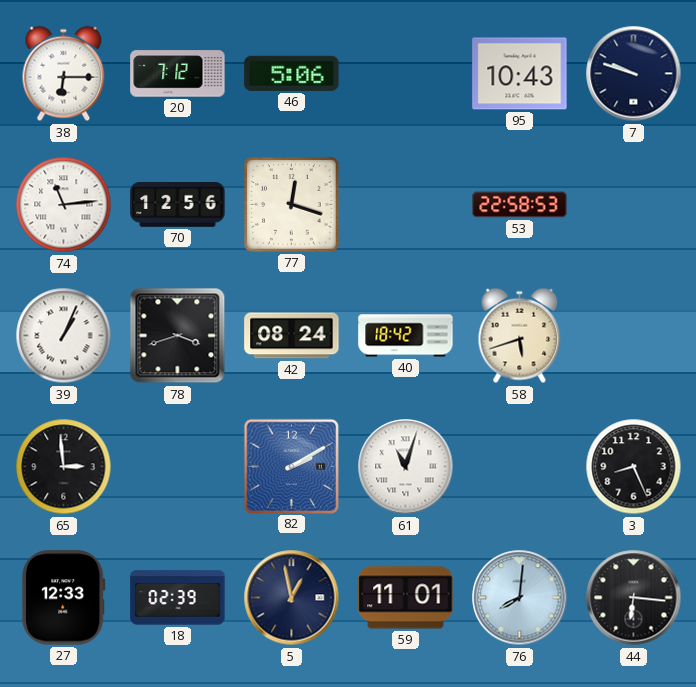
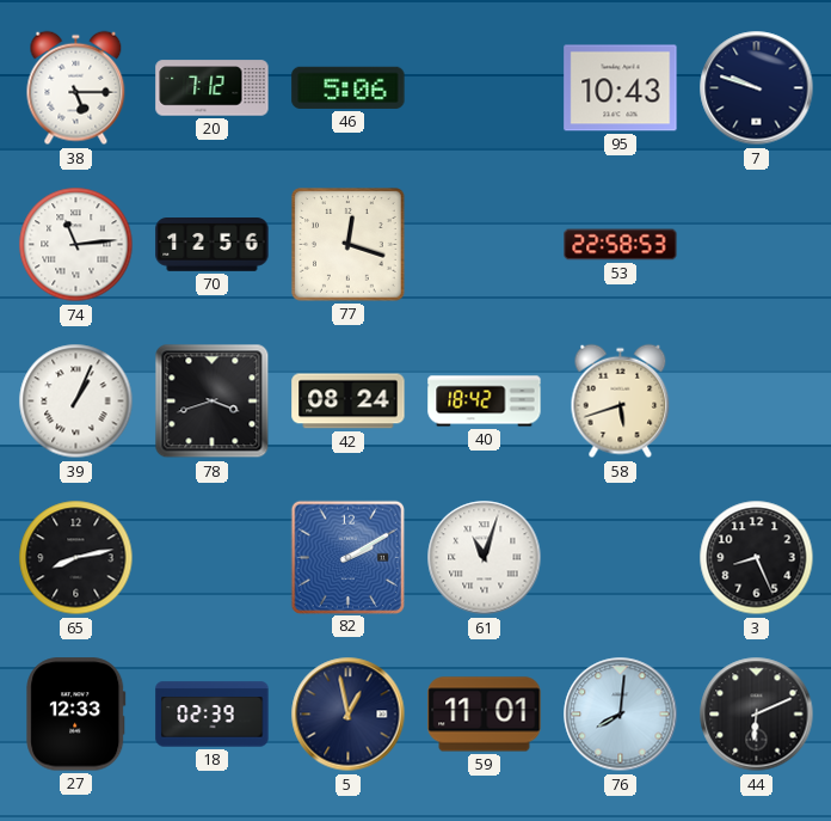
38: 6:15 -> 5:15
65: 2:59 -> 8:13
44: 6:16 -> 6:11
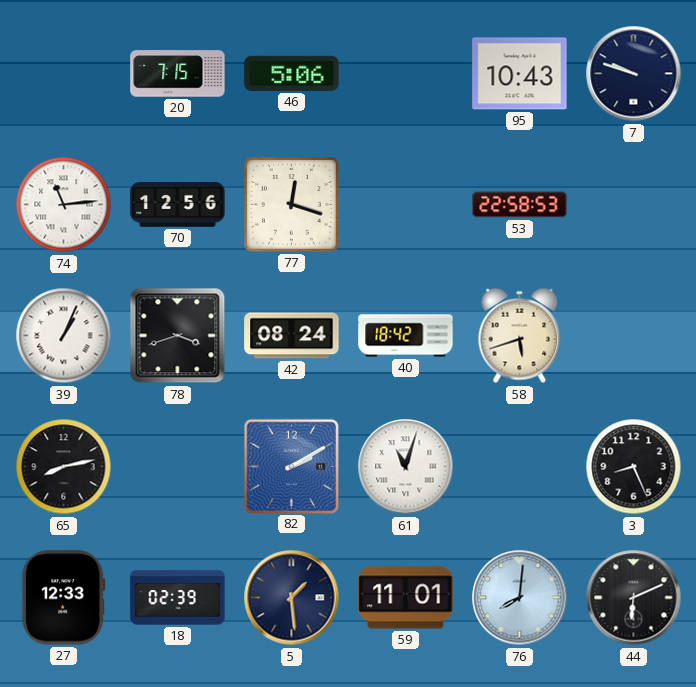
38: 5:15 -> none
20: 7:12 -> 7:15
5: 12:58 -> 1:29
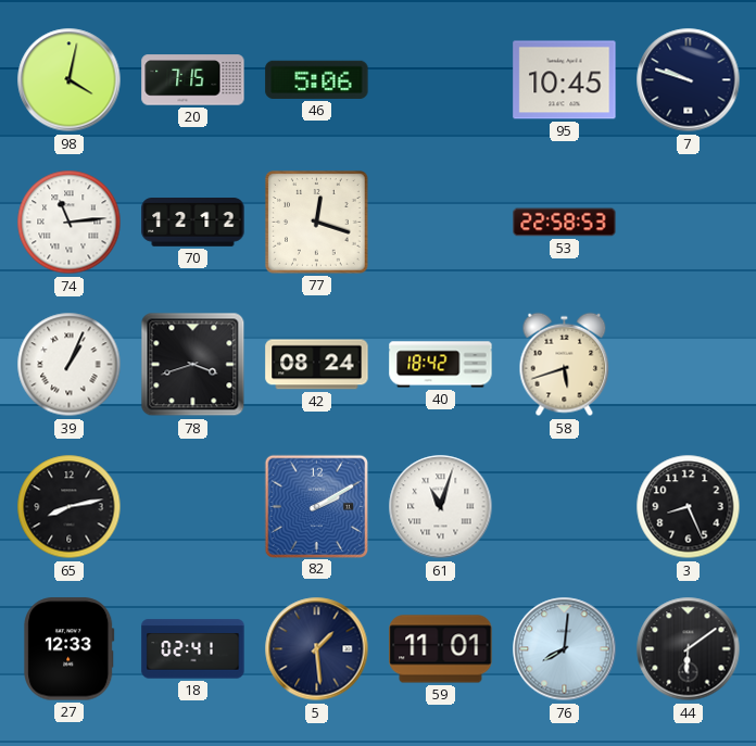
98: none -> 4:02
95: 10:43 -> 10:45
70: 12:56 -> 12:12
18: 02:39 -> 02:41
44: 6:11 -> 6:09
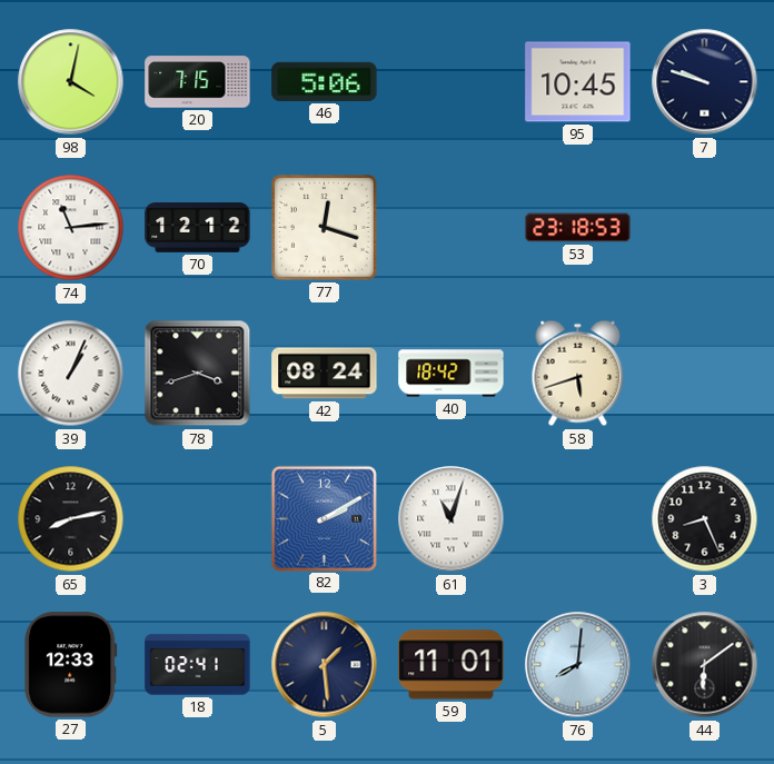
53: 22:58 -> 23:18
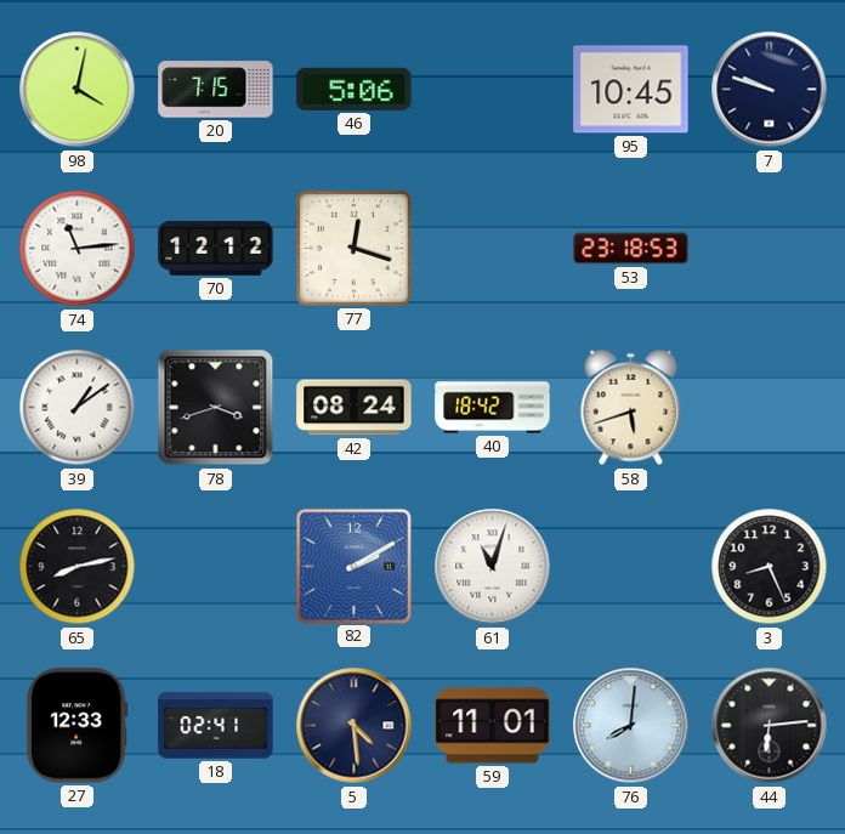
39: 1:04 -> 1:09
5: 1:29 -> 4:29
44: 6:09 -> 6:14
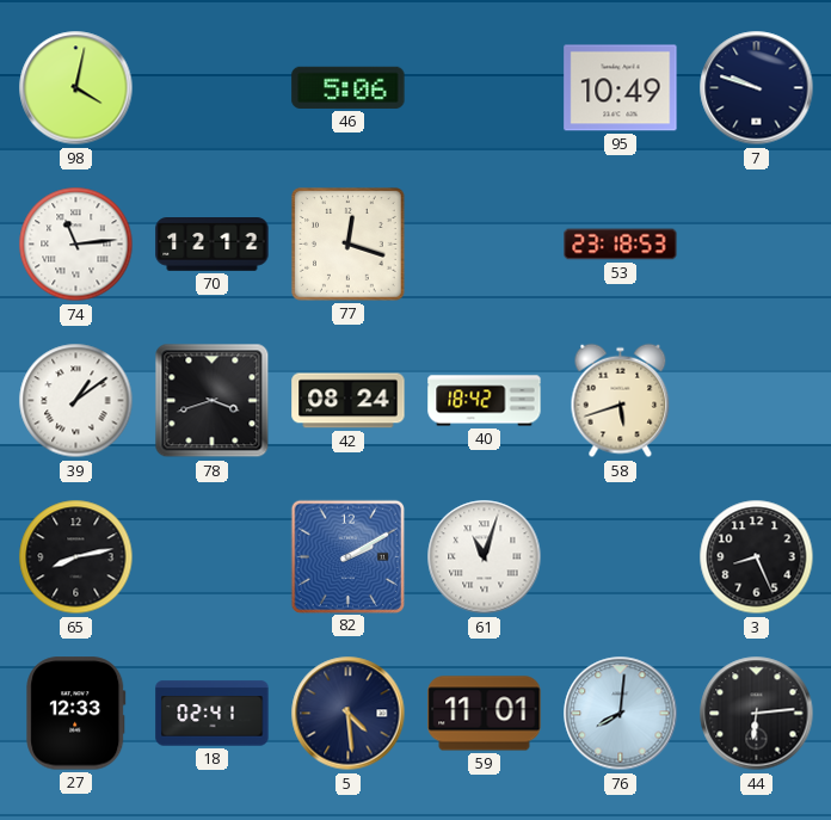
20: 7:15 -> none
95: 10:45 -> 10:49
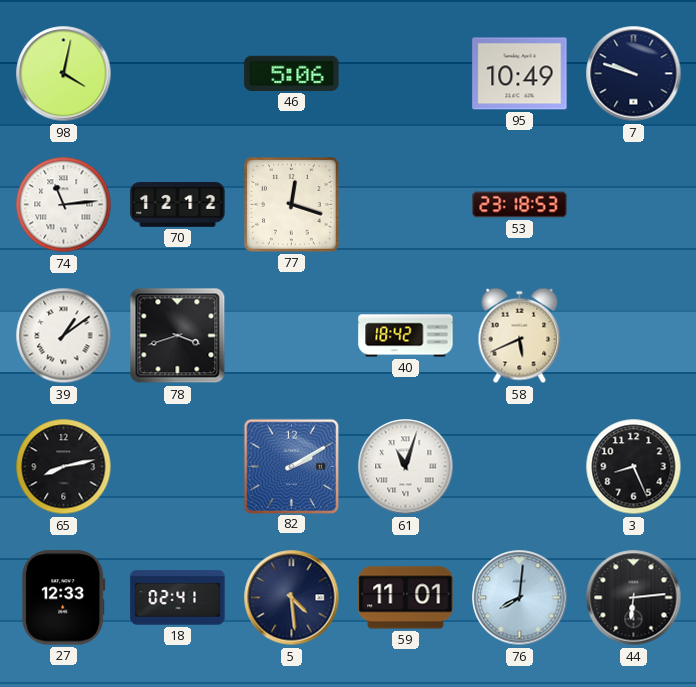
42: 08:24 -> none
58: 5:42 -> 5:41
